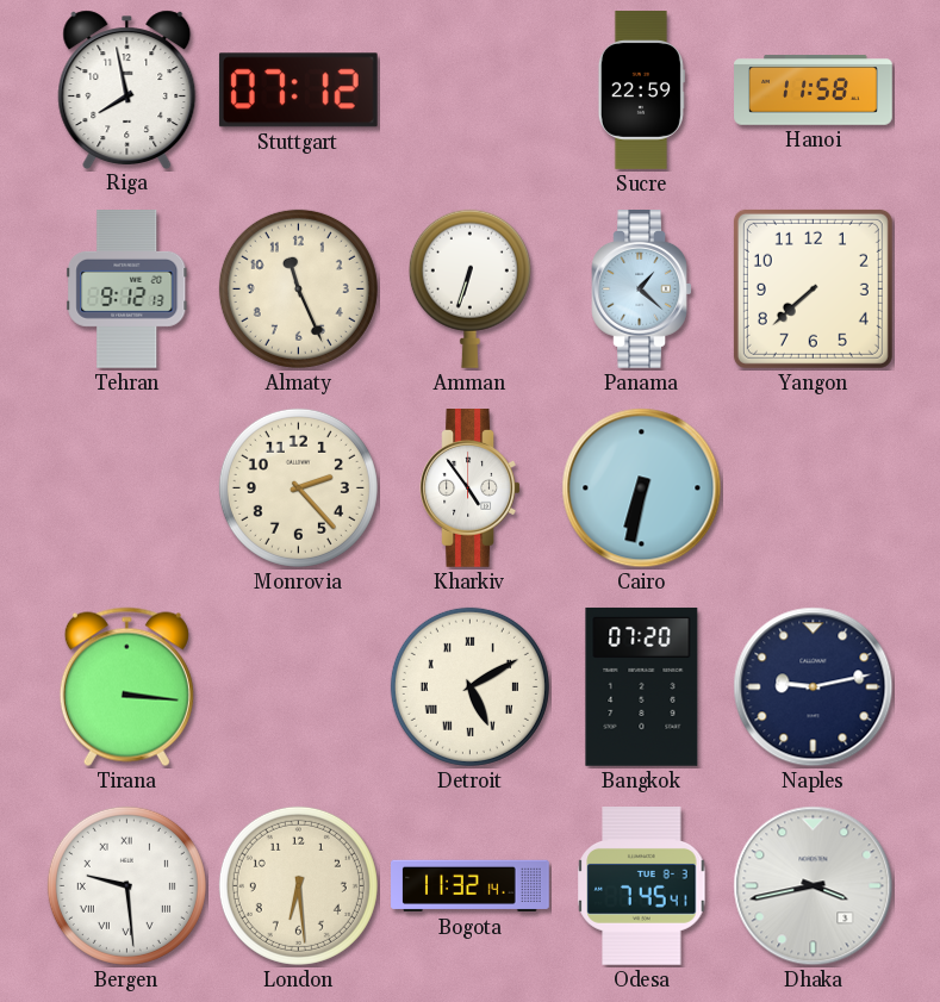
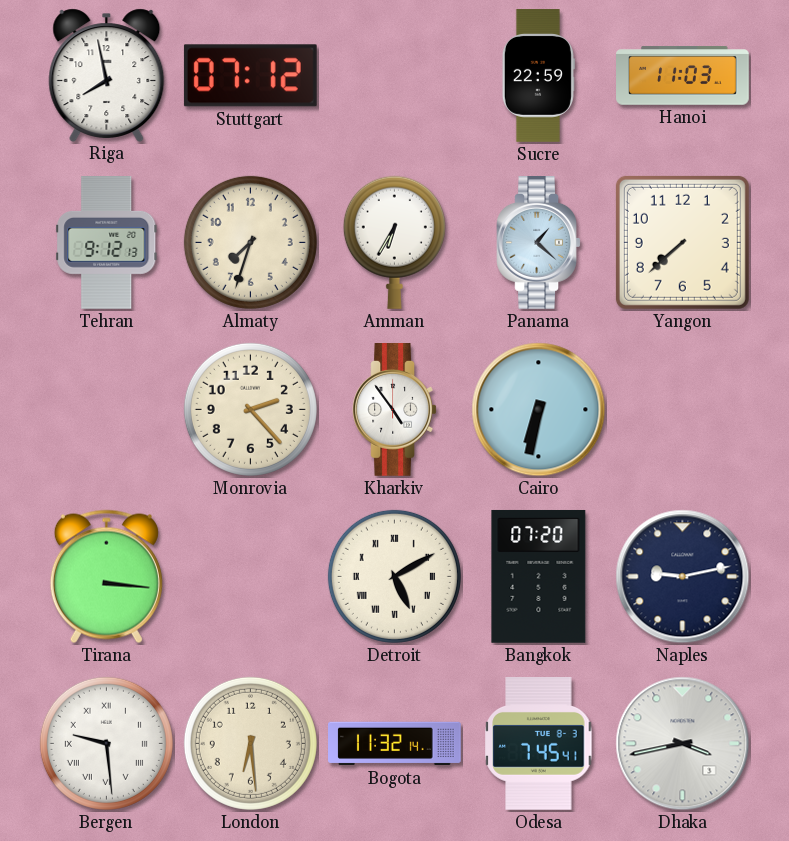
Hanoi: 11:58 -> 11:03
Almaty: 11:26 -> 7:33
Amman: 6:33 -> 6:35
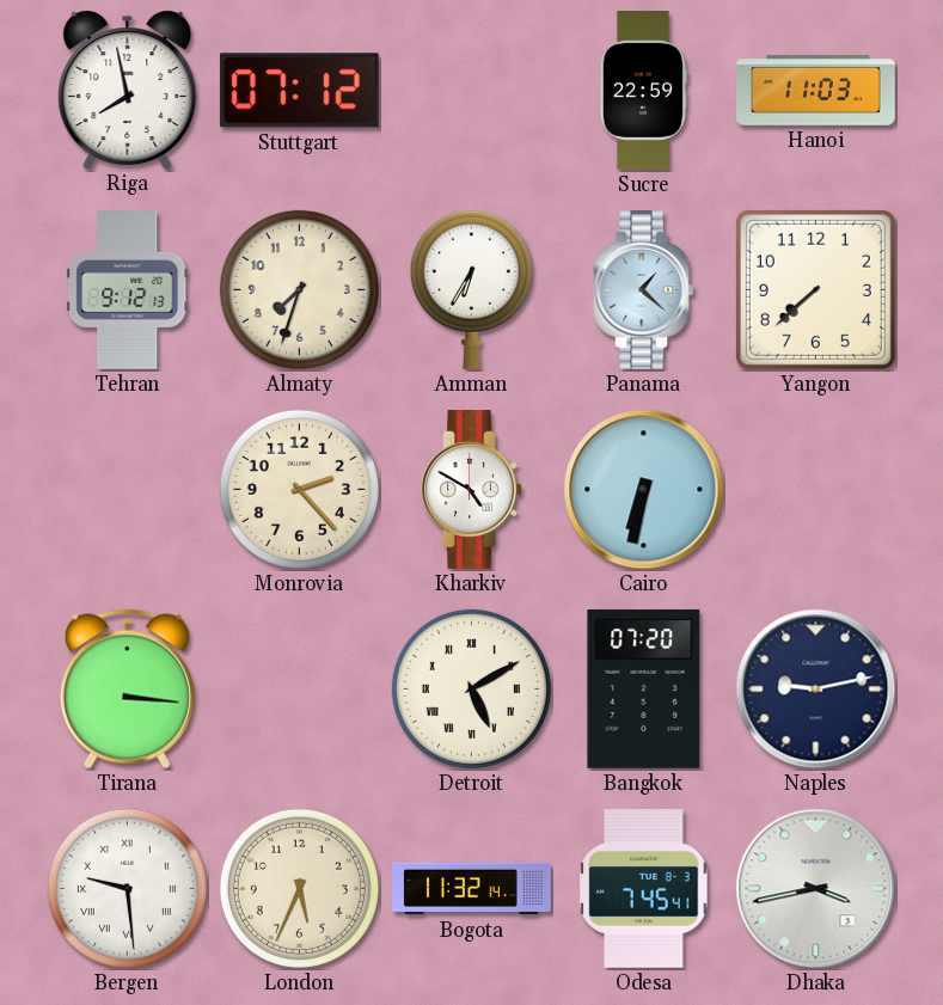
Kharkiv: 4:54 -> 4:50
London: 6:29 -> 5:34
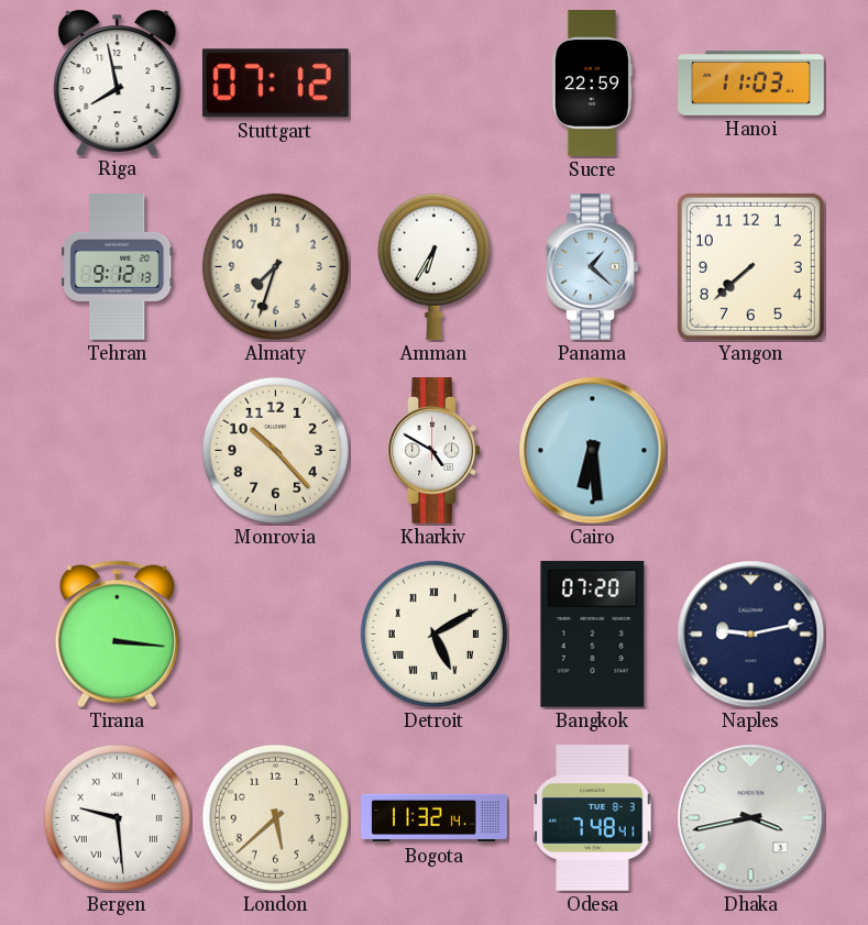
Monrovia: 2:23 -> 10:23
Cairo: 6:32 -> 6:29
London: 5:34 -> 5:38
Odesa: 7:45 -> 7:48
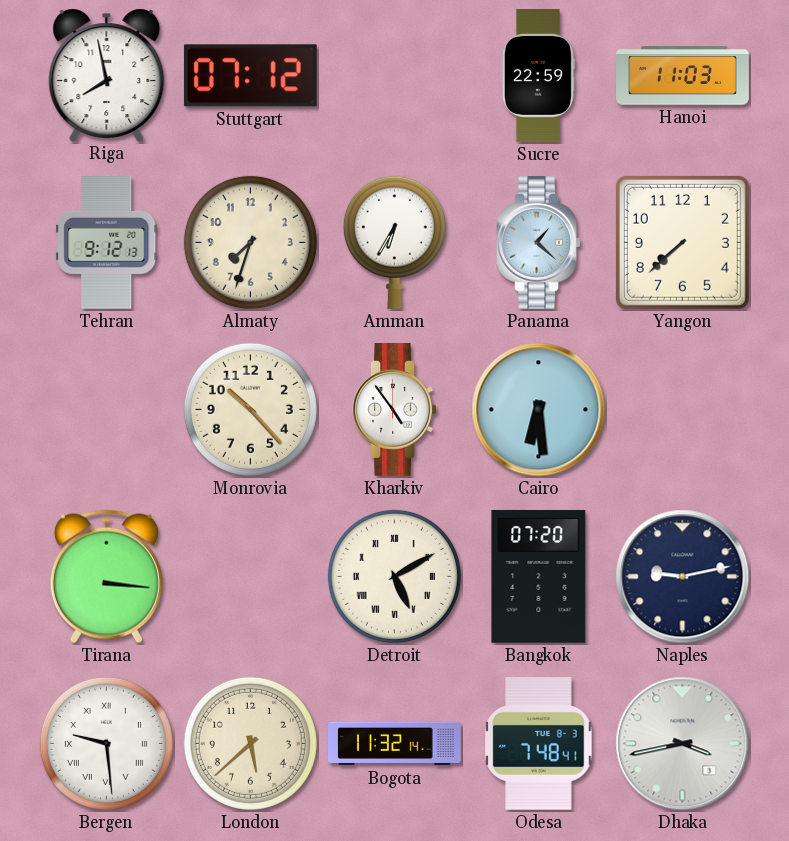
Kharkiv: 4:50 -> 4:54
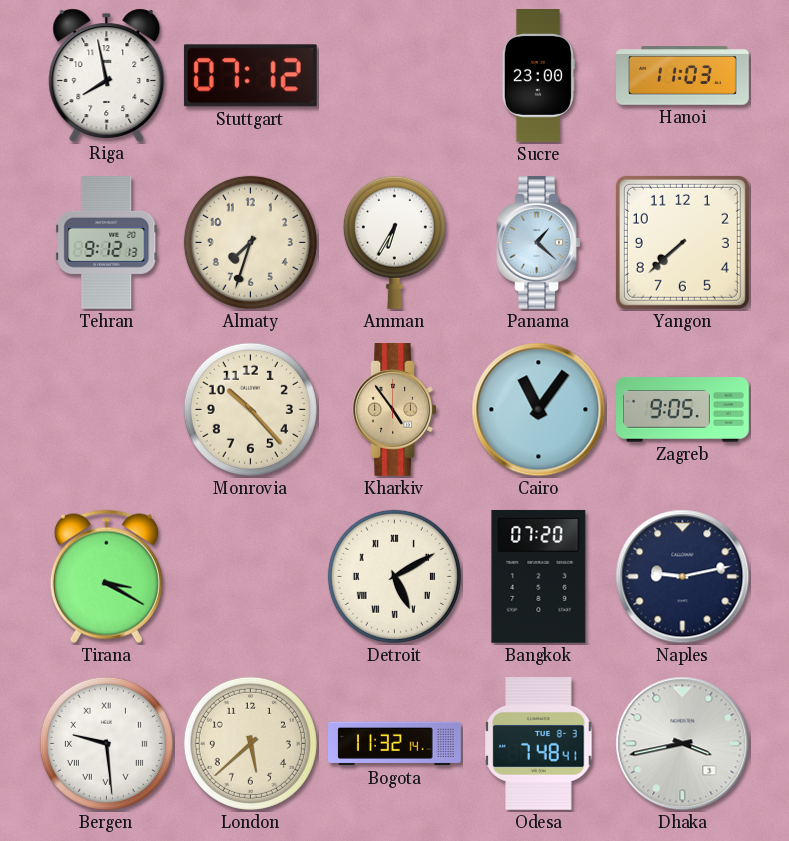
Sucre: 22:59 -> 23:00
Kharkiv dial: white -> champagne
Cairo: 6:29 -> 11:06
Zagreb: none -> 9:05
Tirana: 3:16 -> 3:20
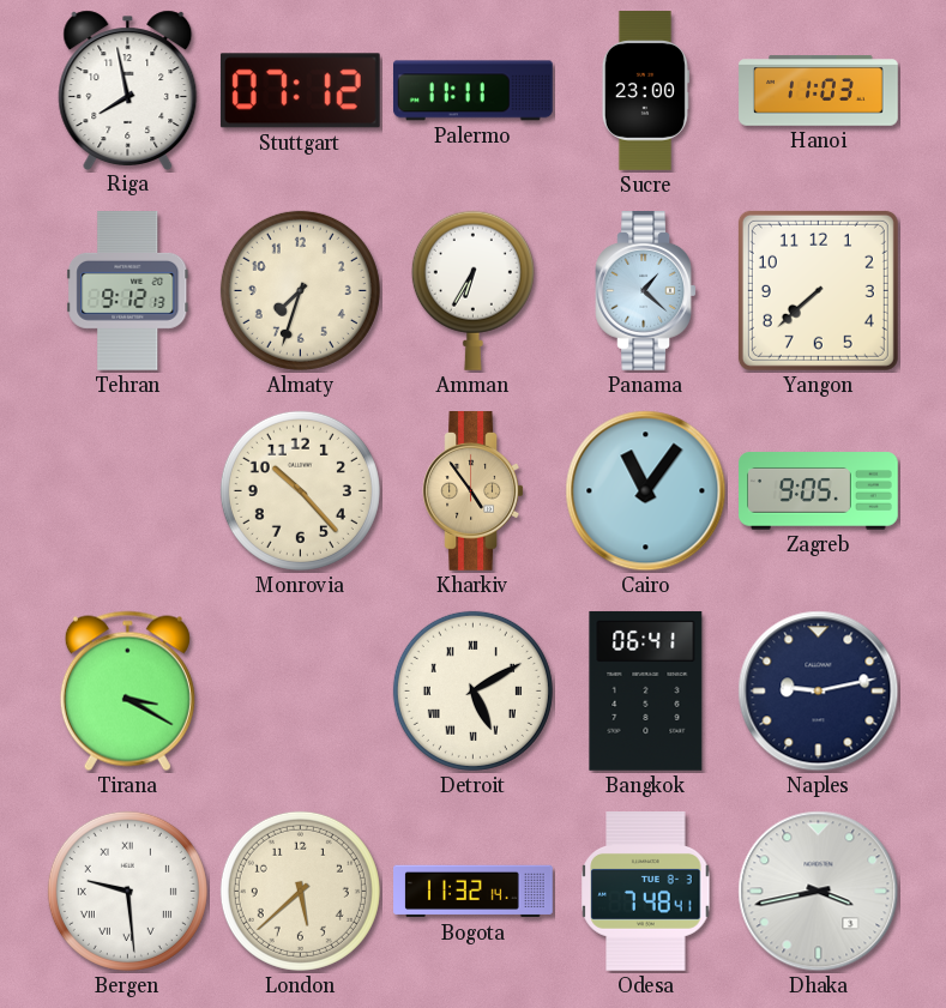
Palermo: none -> 11:11
Bangkok: 07:20 -> 06:41
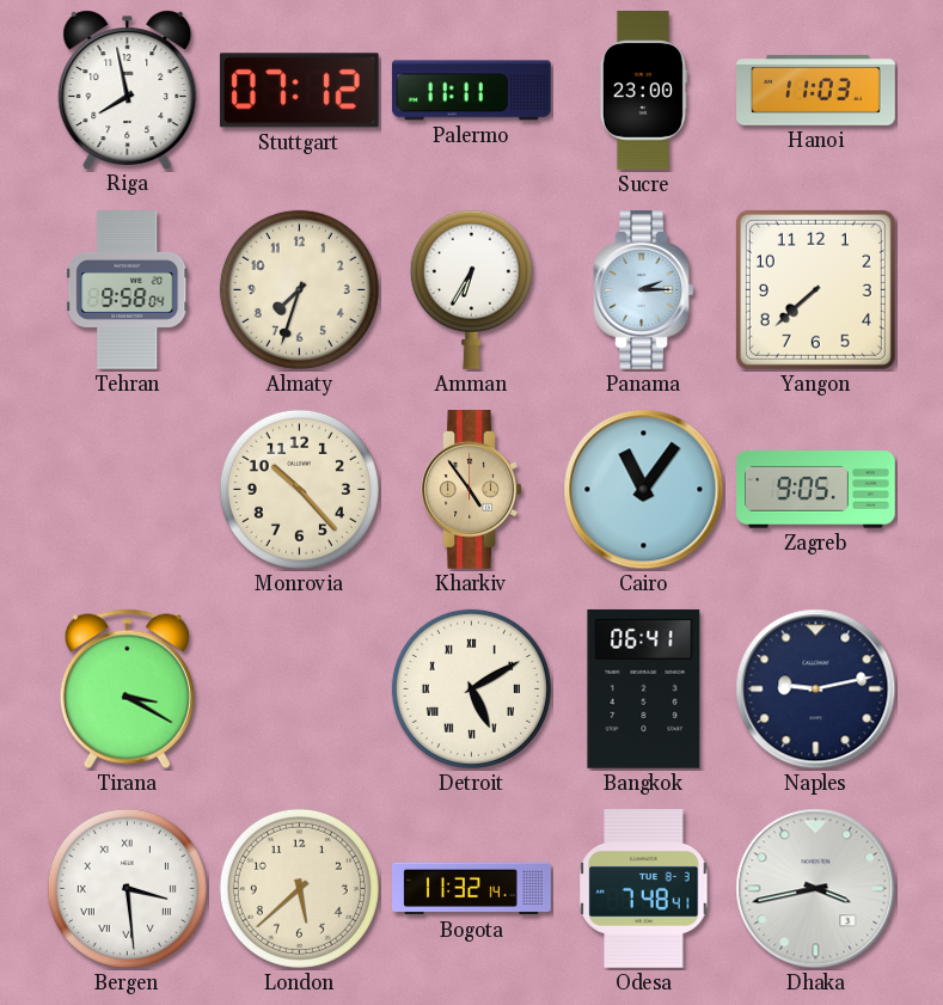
Tehran: 9:12 -> 9:58
Panama: 1:22 -> 2:15
Bergen: 9:29 -> 3:29
